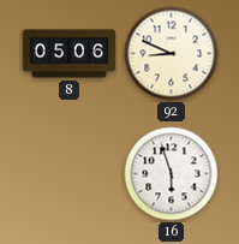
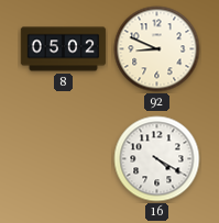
8: 05:06 -> 05:02
16: 5:57 -> 4:20
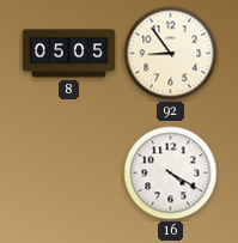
8: 05:02 -> 05:05
92: 8:49 -> 8:54
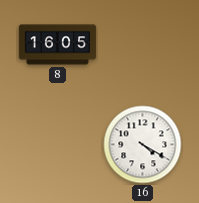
8: 05:05 -> 16:05
92: 8:54 -> none
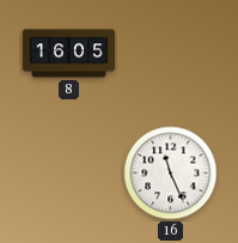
16: 4:20 -> 11:26
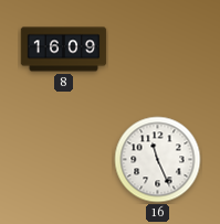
8: 16:05 -> 16:09
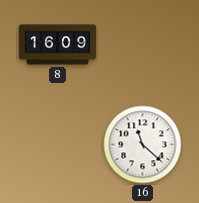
16: 11:26 -> 11:22
